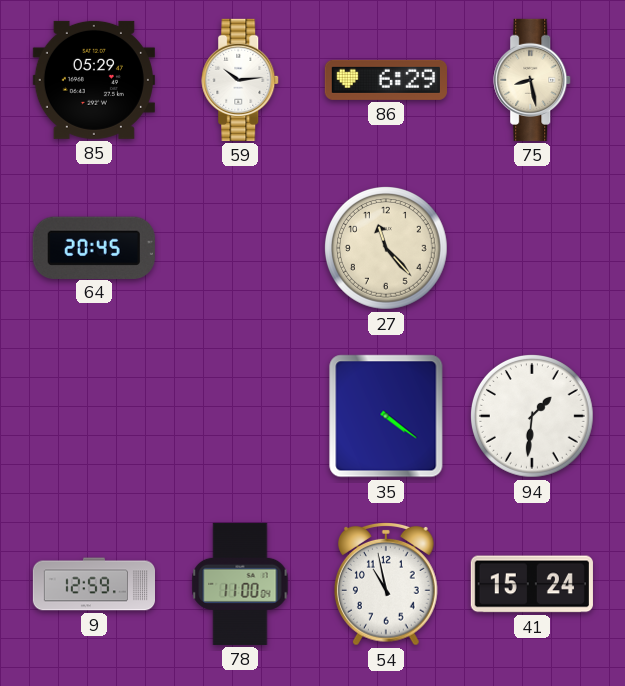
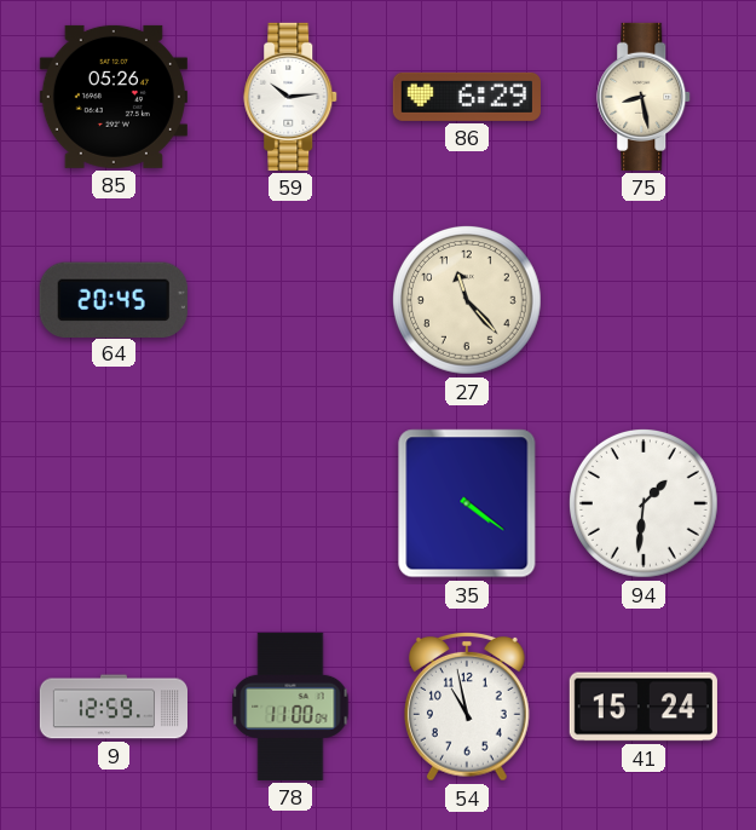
85: 05:29 -> 05:26
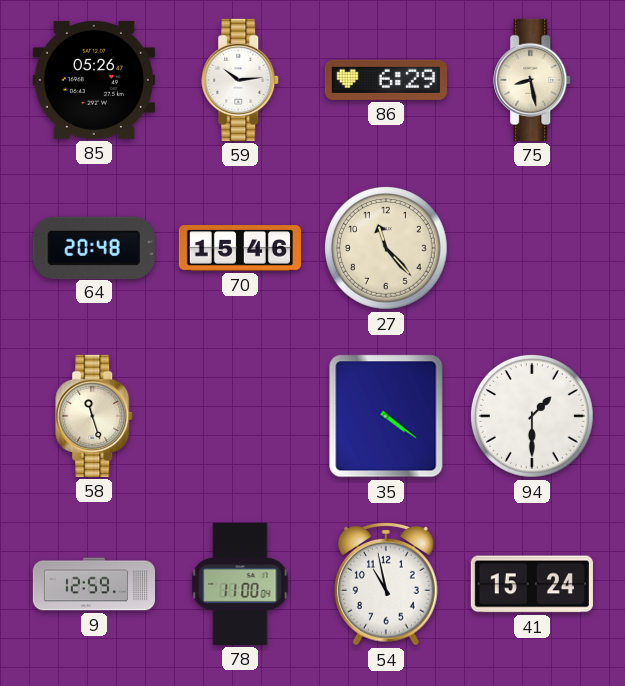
64: 20:45 -> 20:48
70: none -> 15:46
58: none -> 11:27
94: 1:31 -> 1:30
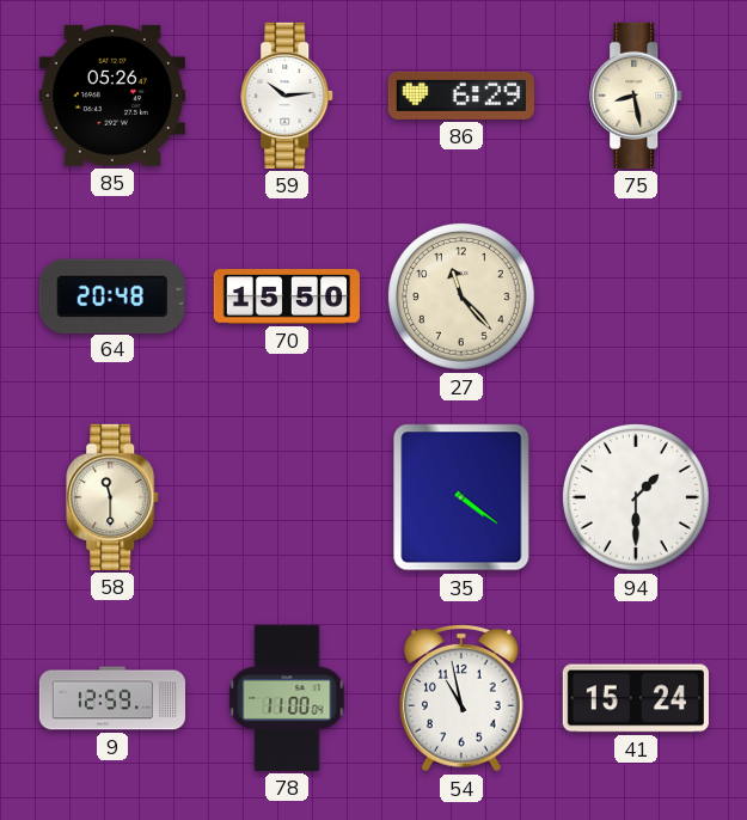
70: 15:46 -> 15:50
58: 11:27 -> 11:30
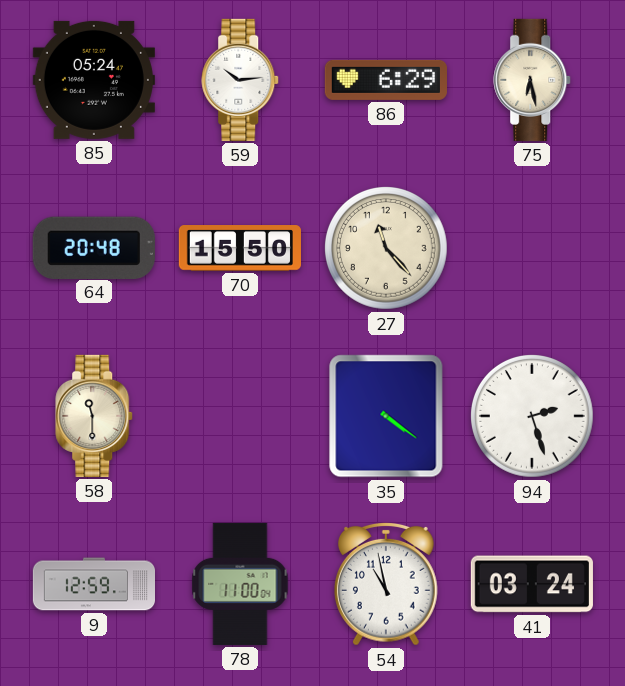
85: 05:26 -> 05:24
75: 8:28 -> 6:28
94: 1:30 -> 2:27
41: 15:24 -> 03:24
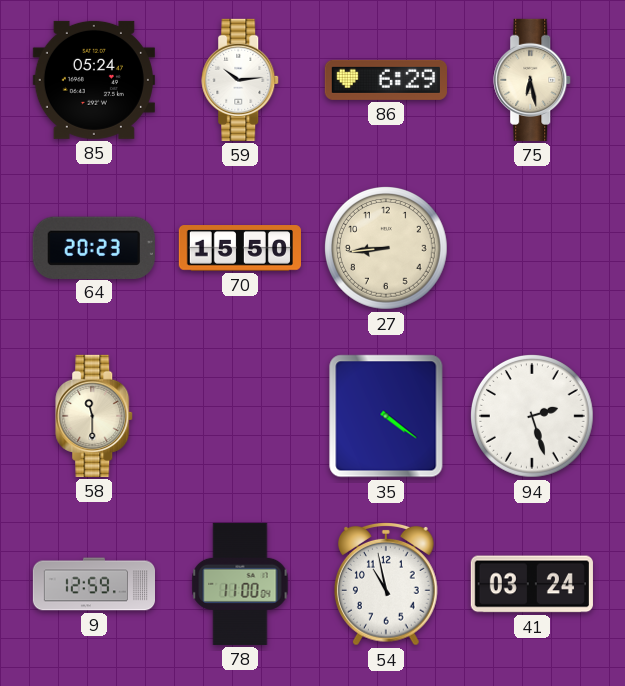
64: 20:48 -> 20:23
27: 11:23 -> 8:44
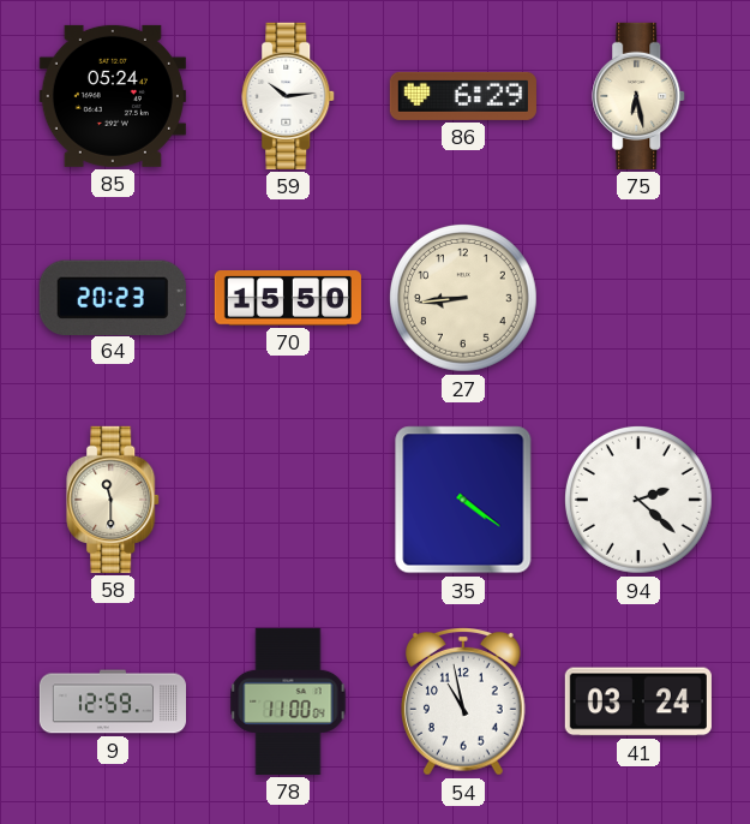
94: 2:27 -> 2:22
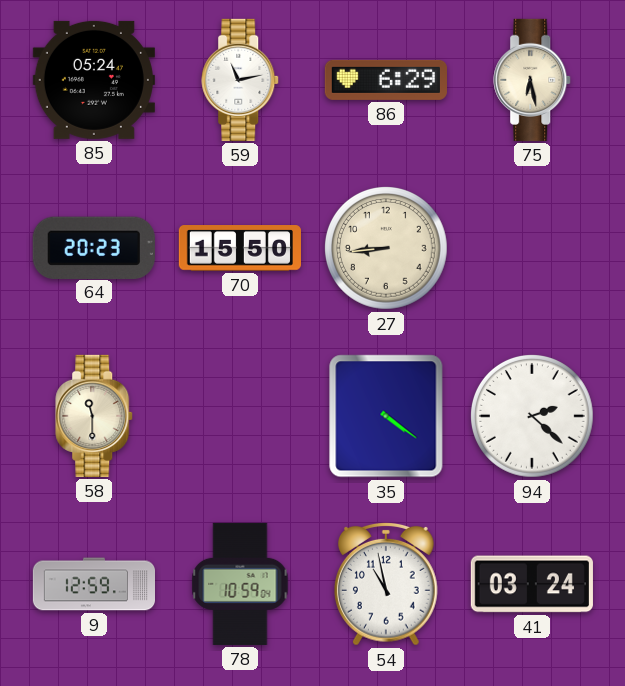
59: 10:14 -> 11:13
78: 11:00 -> 10:59
